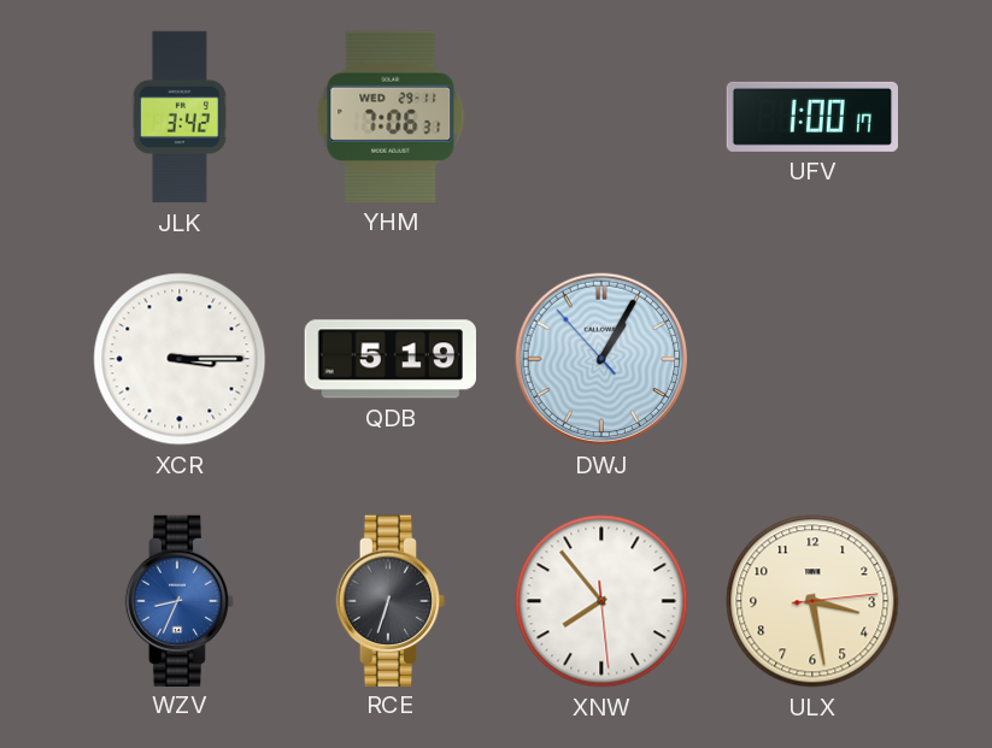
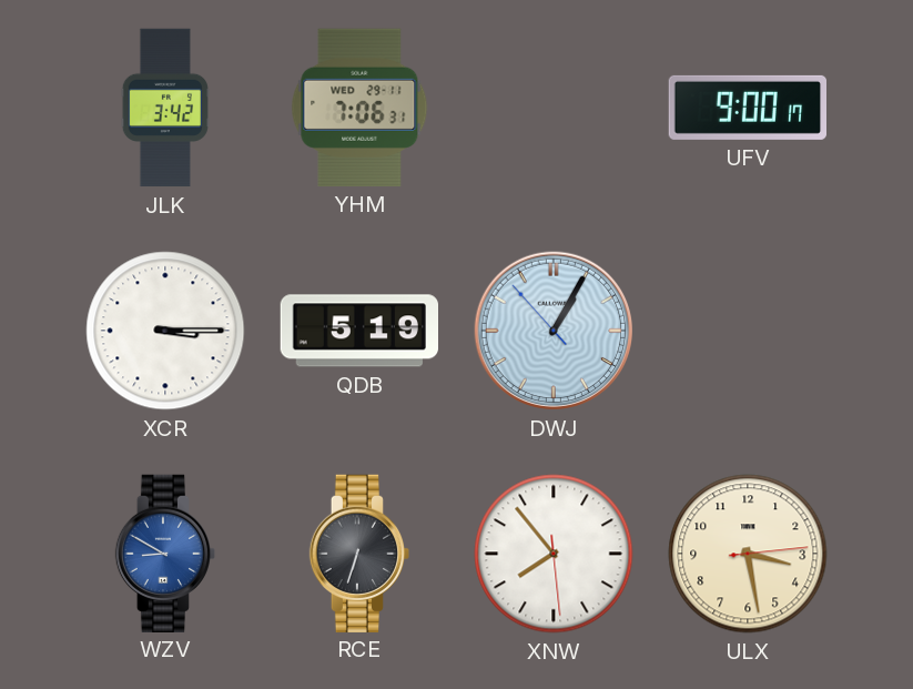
UFV: 1:00 -> 9:00
WZV: 8:34 -> 8:50
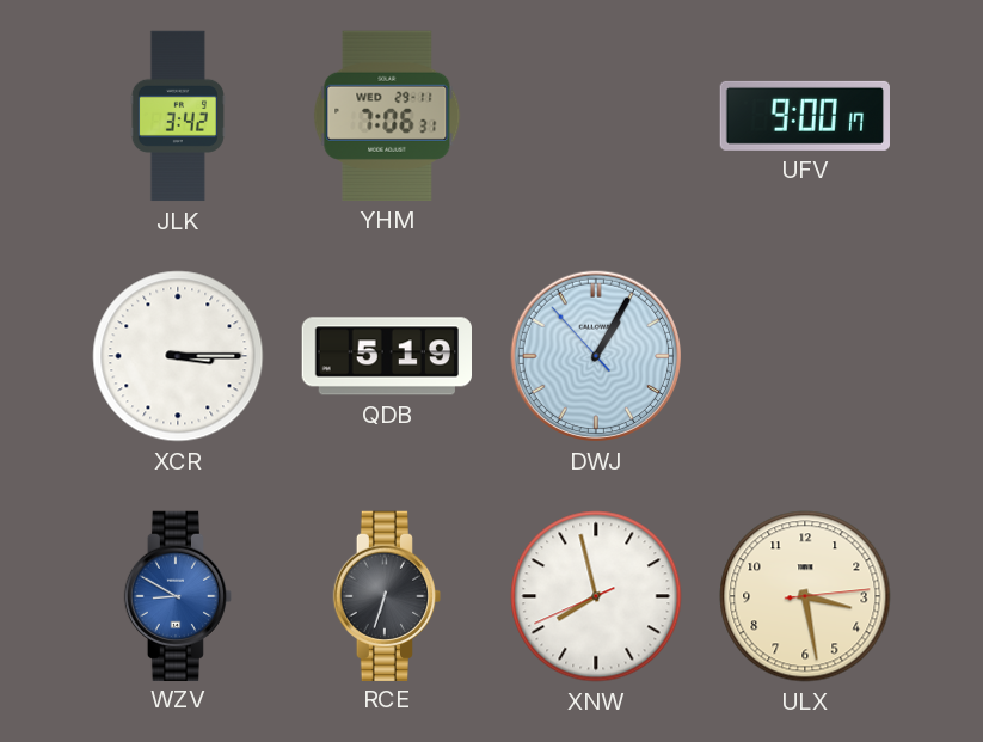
XNW: 7:53 -> 7:57
